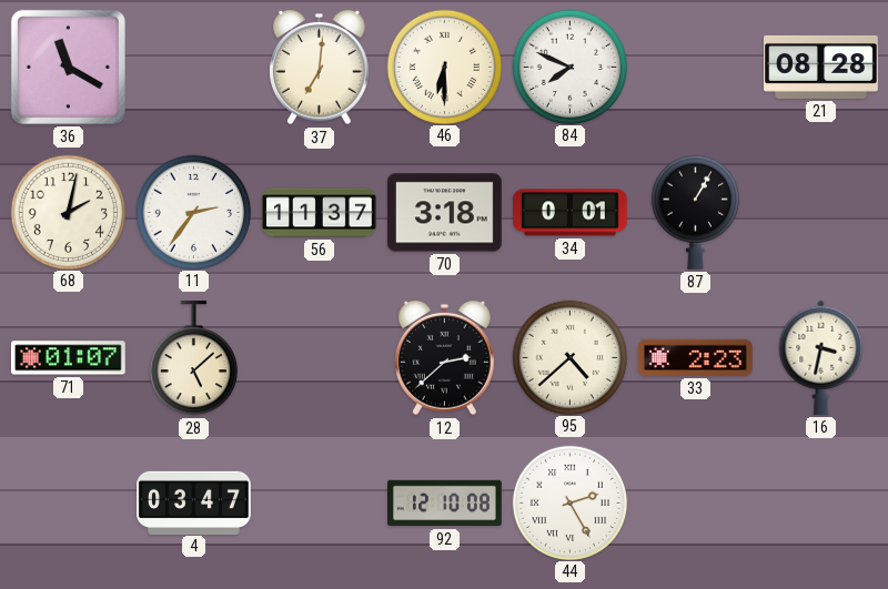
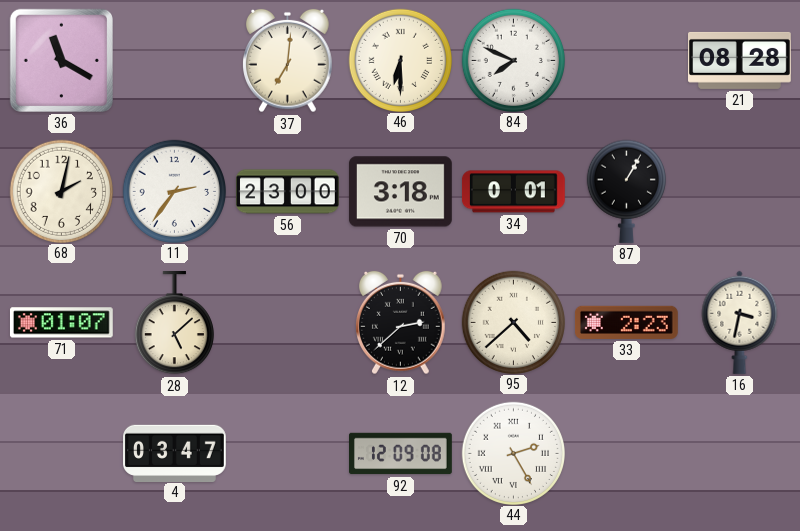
56: 11:37 -> 23:00
92: 12:10 -> 12:09
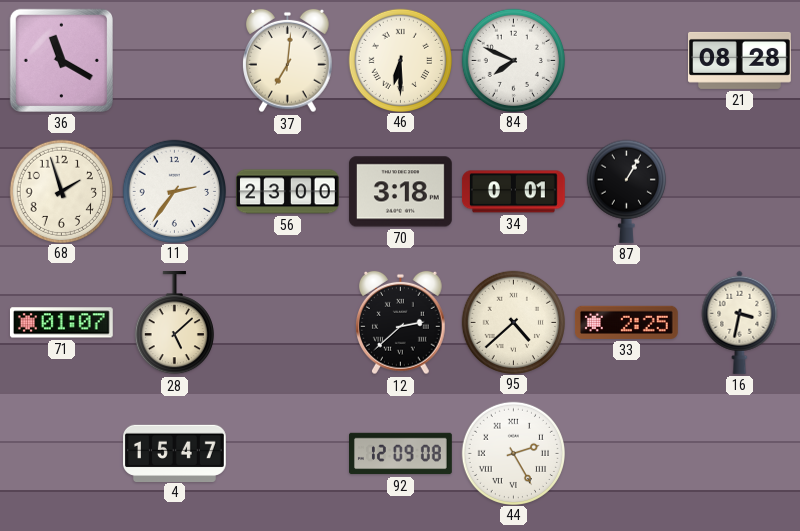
68: 2:02 -> 1:57
33: 2:23 -> 2:25
4: 03:47 -> 15:47
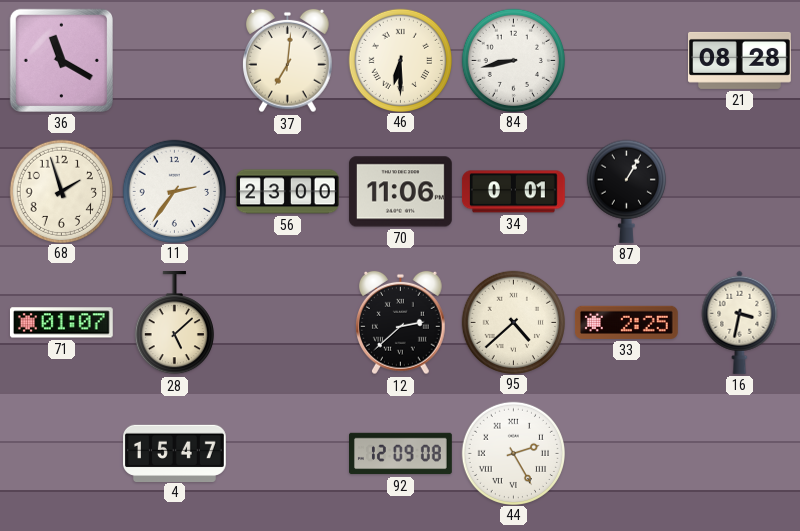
84: 7:49 -> 8:43
70: 3:18 -> 11:06
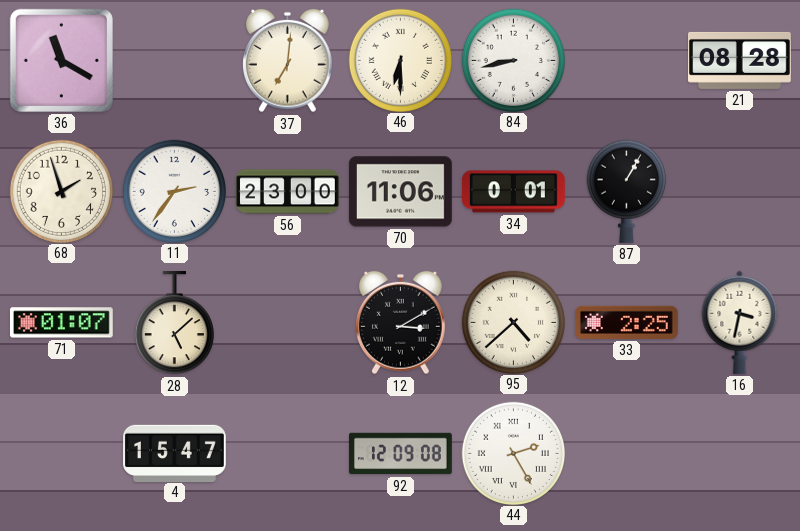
12: 2:38 -> 3:10
